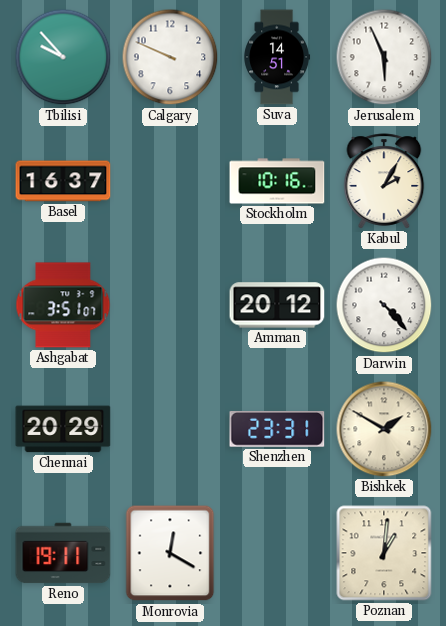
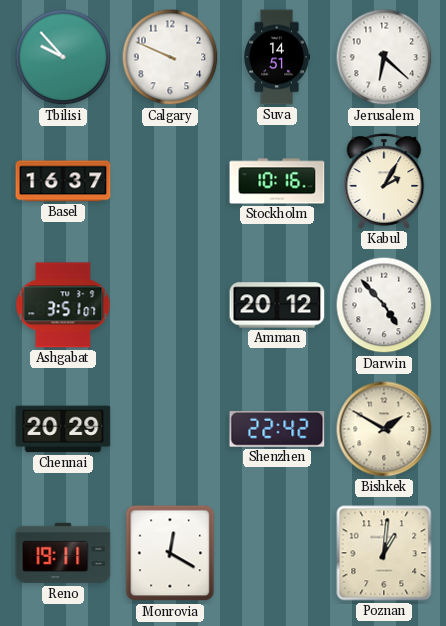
Jerusalem: 5:56 -> 6:22
Darwin: 4:23 -> 4:53
Shenzhen: 23:31 -> 22:42
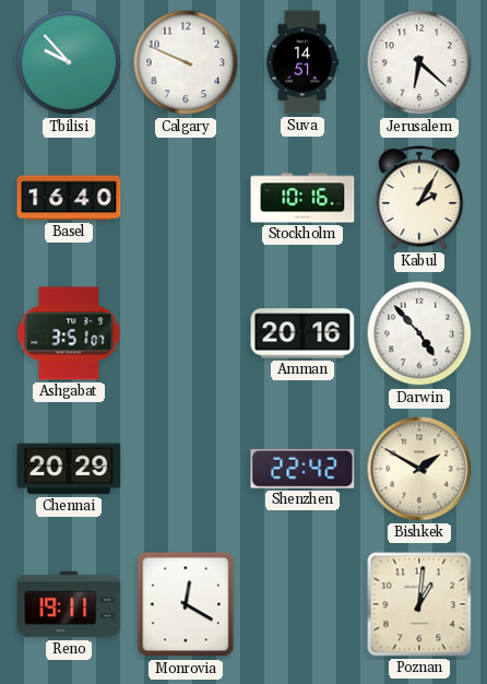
Basel: 16:37 -> 16:40
Amman: 20:12 -> 20:16
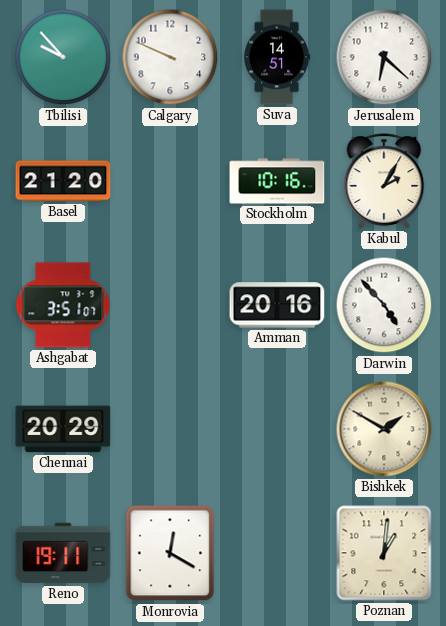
Basel: 16:40 -> 21:20
Shenzhen: 22:42 -> none
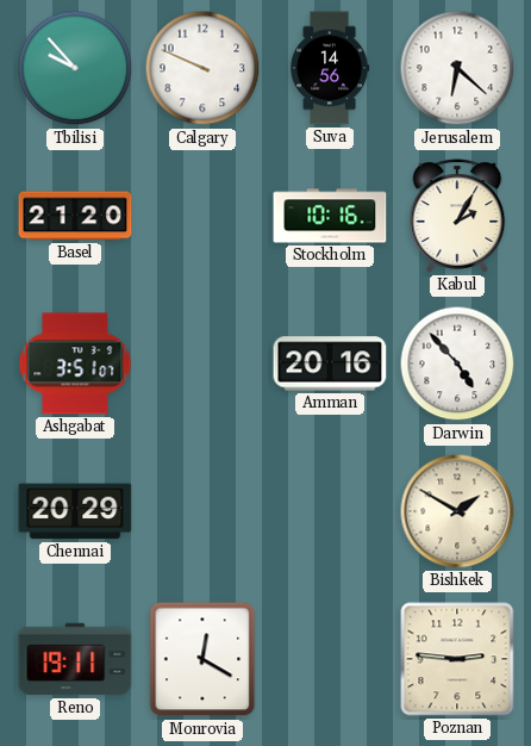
Suva: 14:51 -> 14:56
Poznan: 1:01 -> 2:46
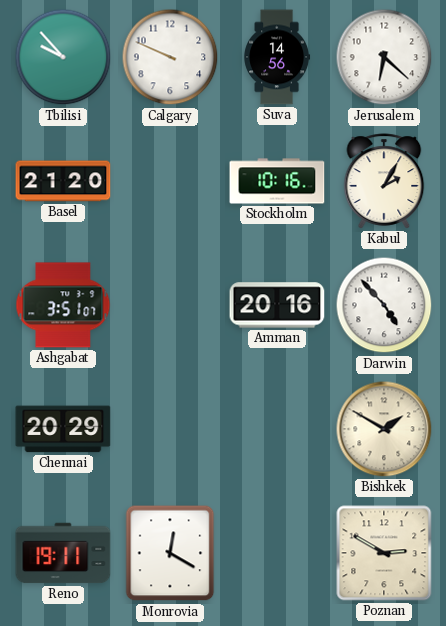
Poznan: 2:46 -> 2:50
